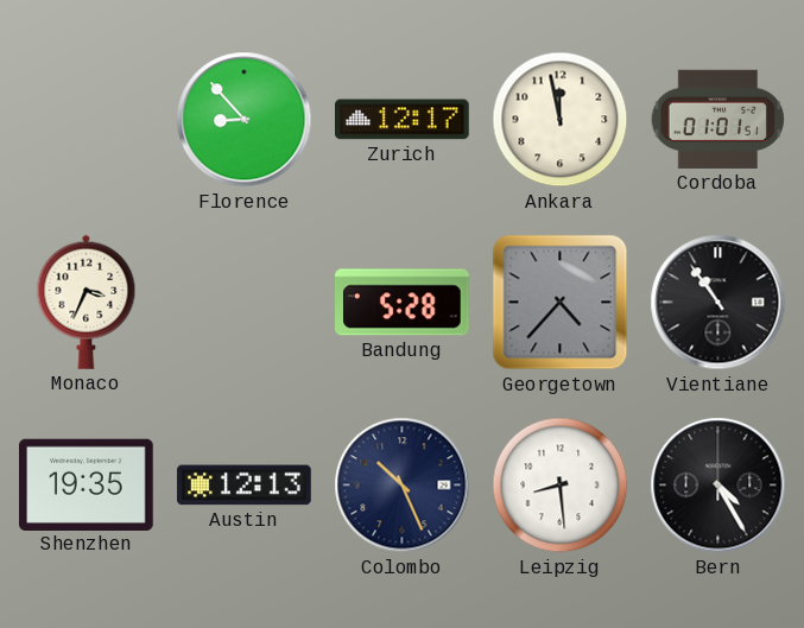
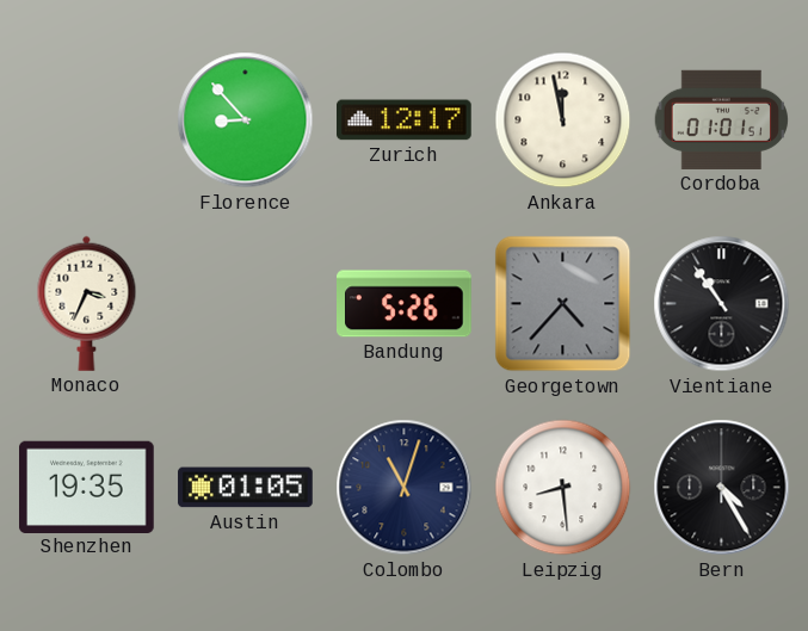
Bandung: 5:28 -> 5:26
Austin: 12:13 -> 01:05
Colombo: 10:26 -> 11:03
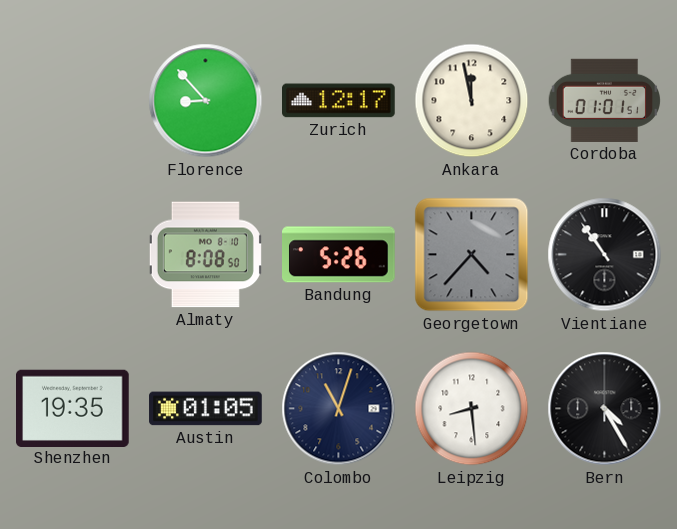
Monaco: 3:34 -> none
Almaty: none -> 8:08
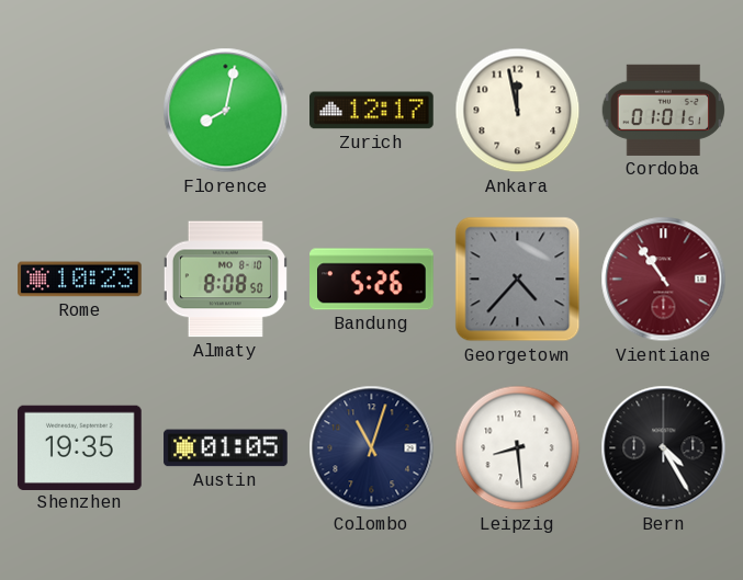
Florence: 8:53 -> 8:02
Rome: none -> 10:23
Vientiane dial: black -> burgundy
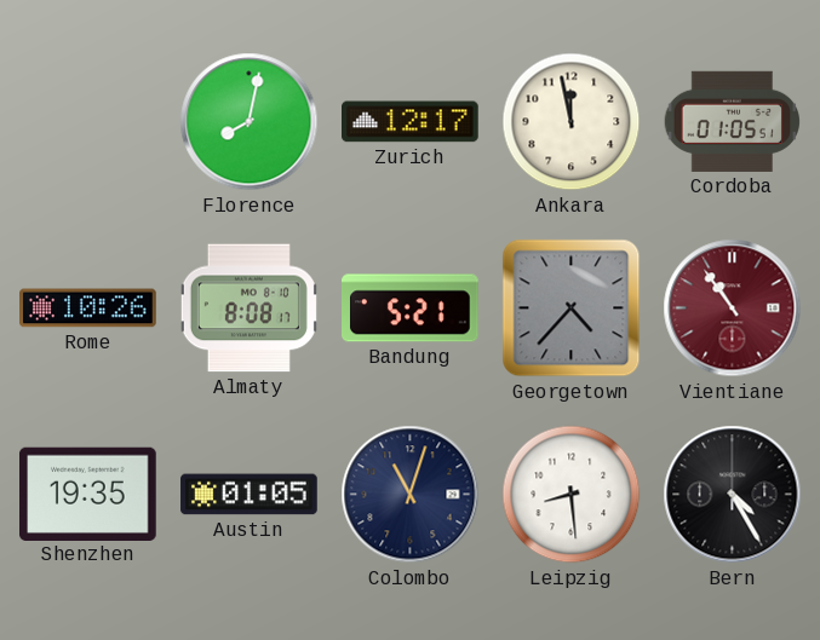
Cordoba: 01:01 -> 01:05
Rome: 10:23 -> 10:26
Almaty: 8:08:50 -> 8:08:17
Bandung: 5:26 -> 5:21
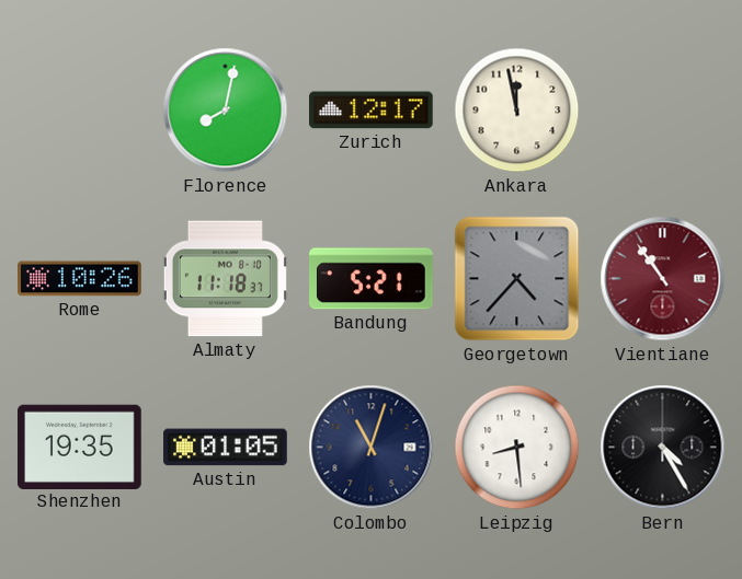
Cordoba: 01:05 -> none
Almaty: 8:08 -> 11:18
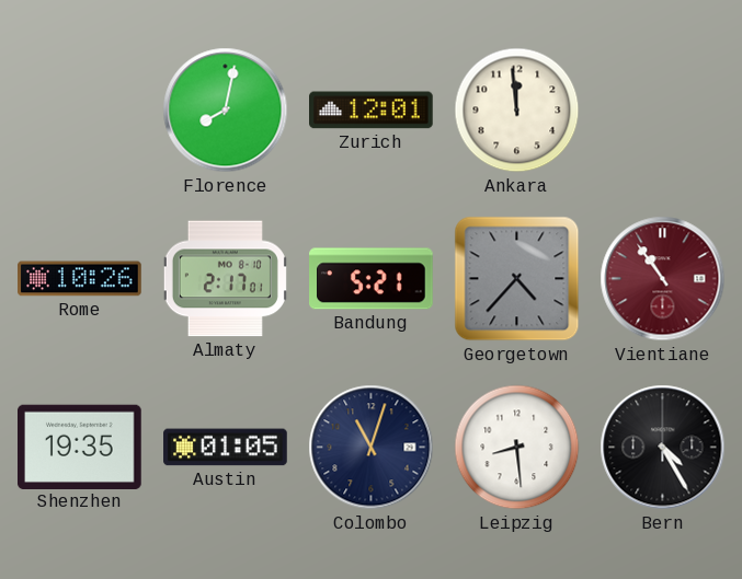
Zurich: 12:17 -> 12:01
Ankara: 11:58 -> 11:59
Almaty: 11:18 -> 2:17
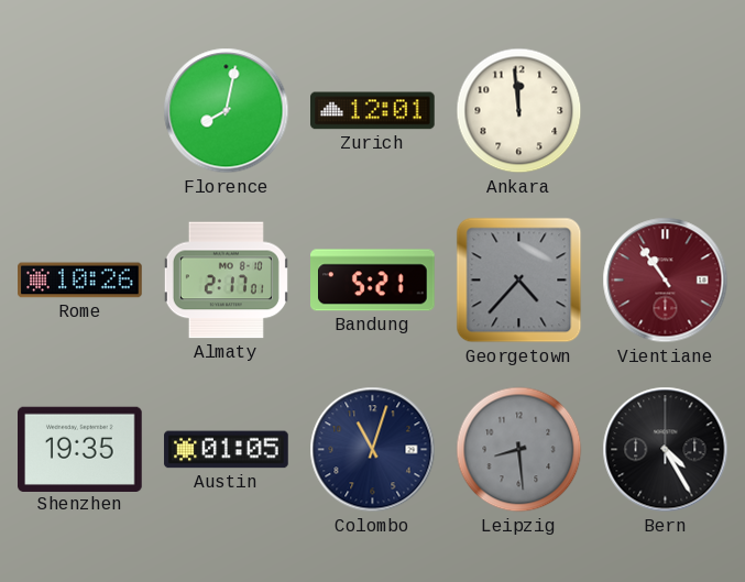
Leipzig dial: white -> grey
